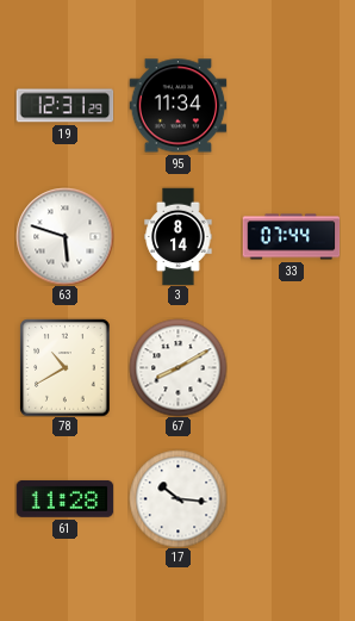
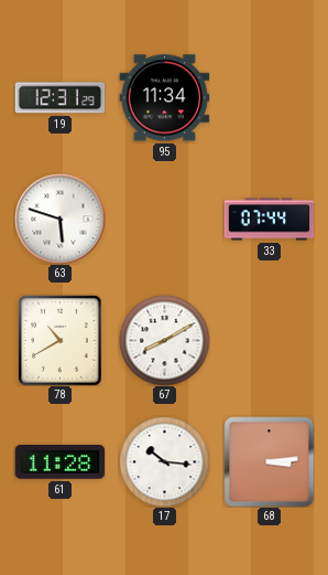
3: 8:14 -> none
68: none -> 3:14
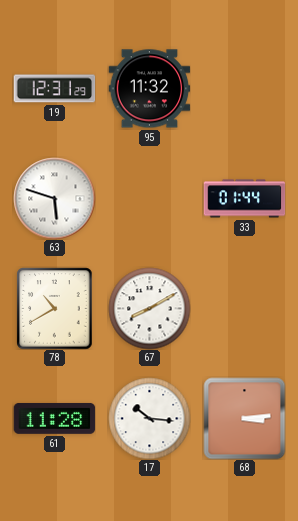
95: 11:34 -> 11:32
33: 07:44 -> 01:44
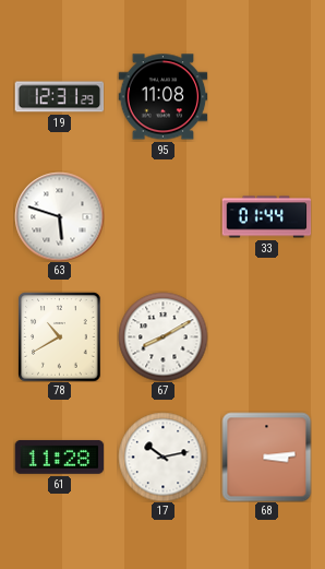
95: 11:32 -> 11:08
17: 10:16 -> 10:13
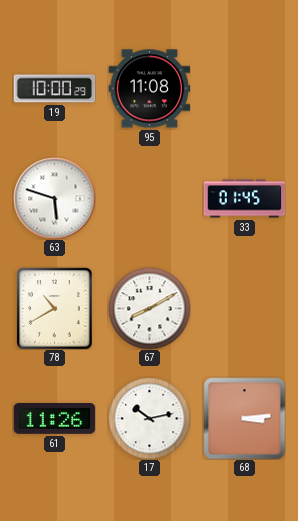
19: 12:31 -> 10:00
33: 01:44 -> 01:45
61: 11:28 -> 11:26
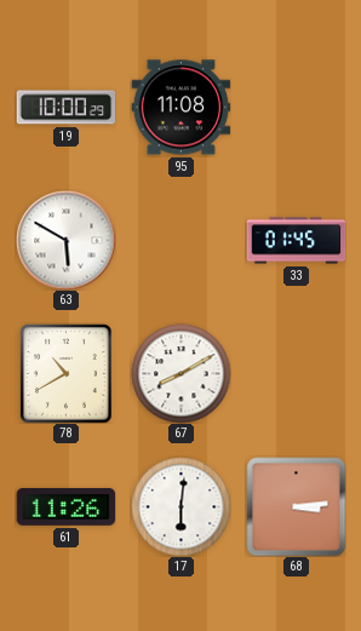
63: 5:48 -> 5:50
17: 10:13 -> 6:01
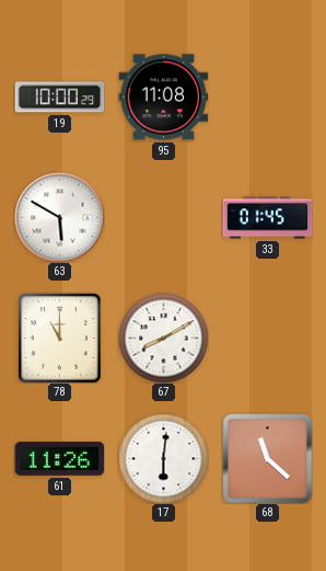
78: 10:40 -> 11:00
68: 3:14 -> 11:22
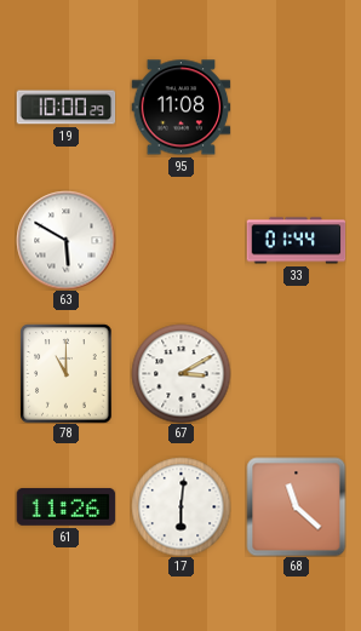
33: 01:45 -> 01:44
67: 8:10 -> 3:10
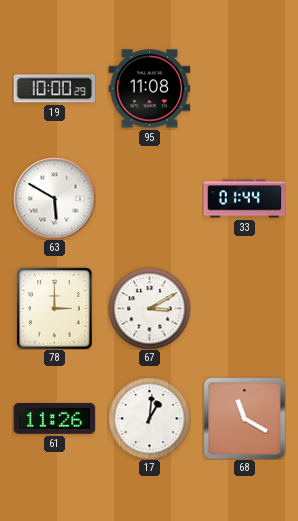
78: 11:00 -> 3:00
17: 6:01 -> 1:01
68: 11:22 -> 11:20
